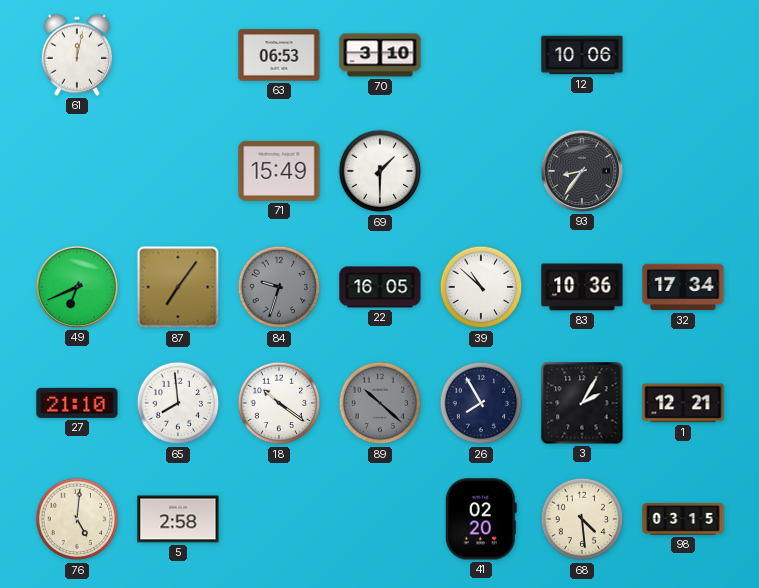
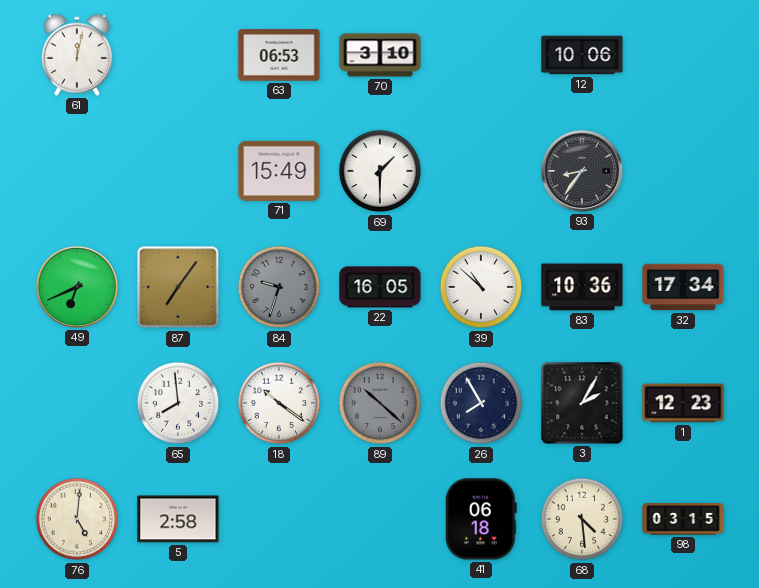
27: 21:10 -> none
1: 12:21 -> 12:23
41: 02:20 -> 06:18
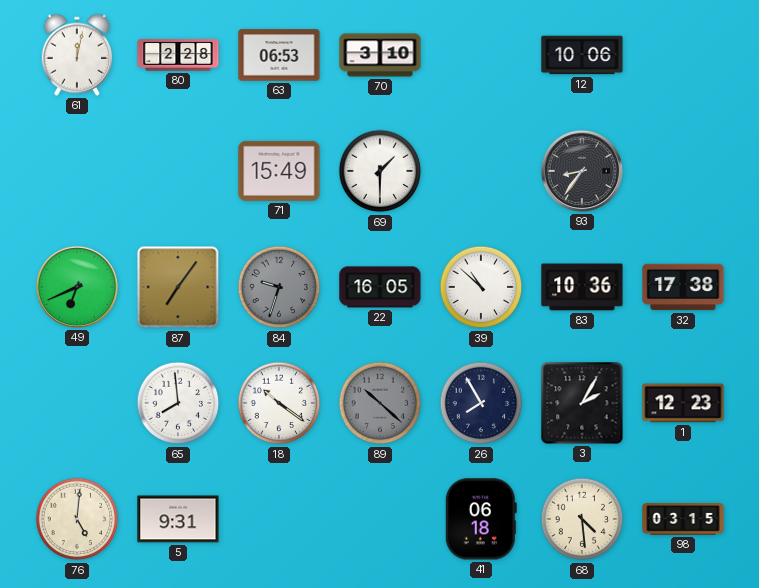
80: none -> 2:28
32: 17:34 -> 17:38
5: 2:58 -> 9:31
